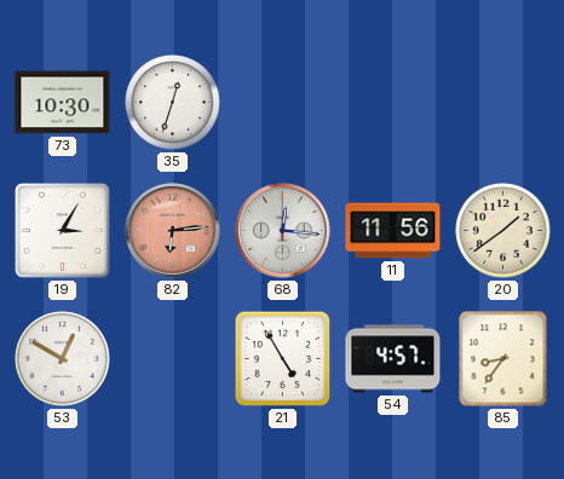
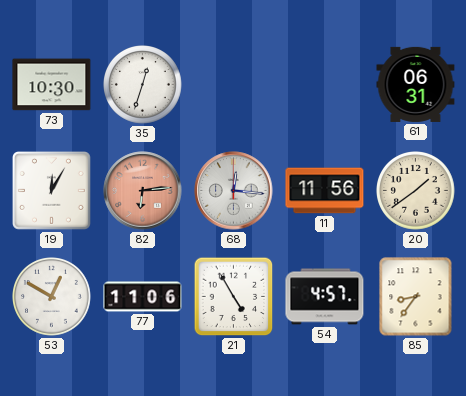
61: none -> 06:31
19: 3:05 -> 12:05
77: none -> 11:06
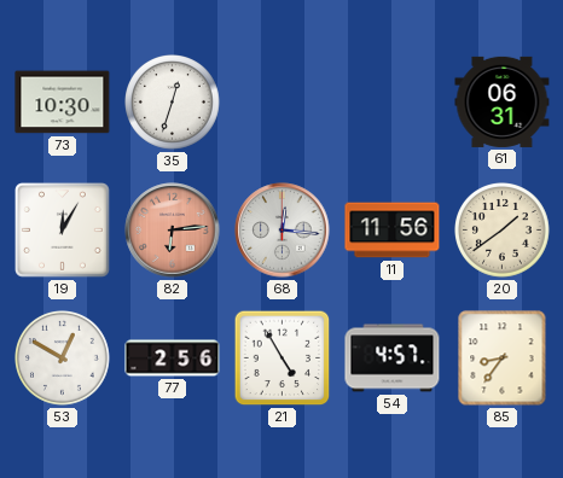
77: 11:06 -> 2:56
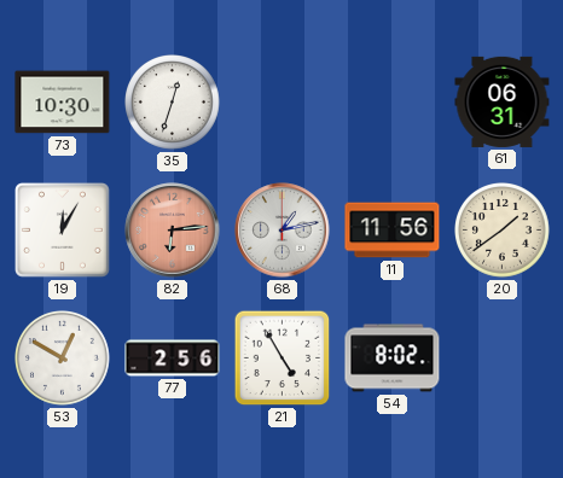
68: 12:16 -> 1:13
54: 4:57 -> 8:02
85: 8:36 -> none
